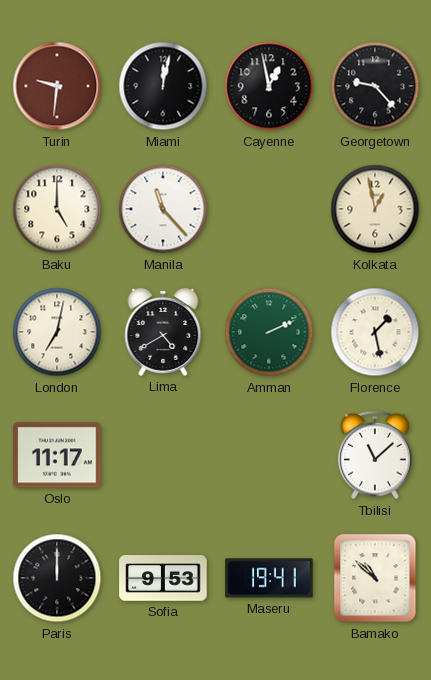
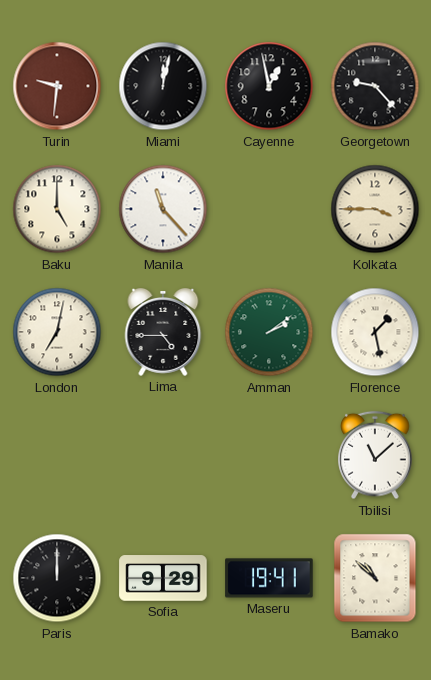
Kolkata: 12:58 -> 3:45
Lima: 4:40 -> 4:45
Amman: 2:11 -> 2:09
Oslo: 11:17 -> none
Sofia: 9:53 -> 9:29
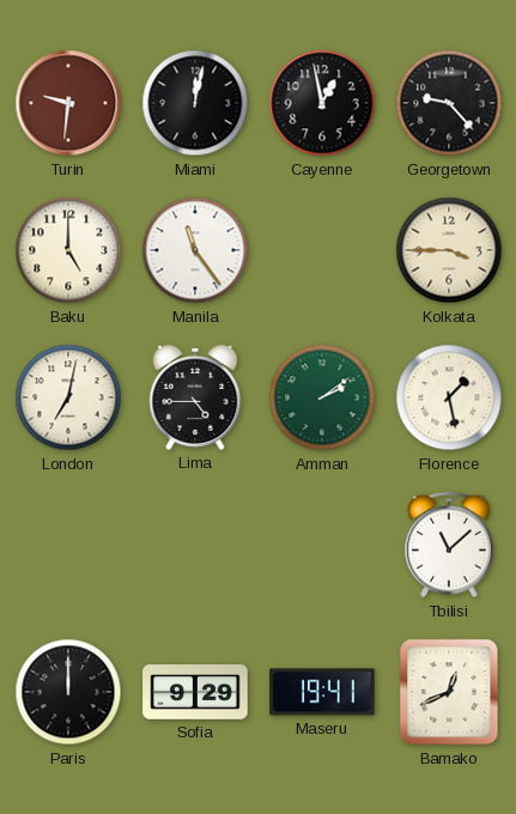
Manila: 11:23 -> 11:24
Bamako: 10:52 -> 12:41
